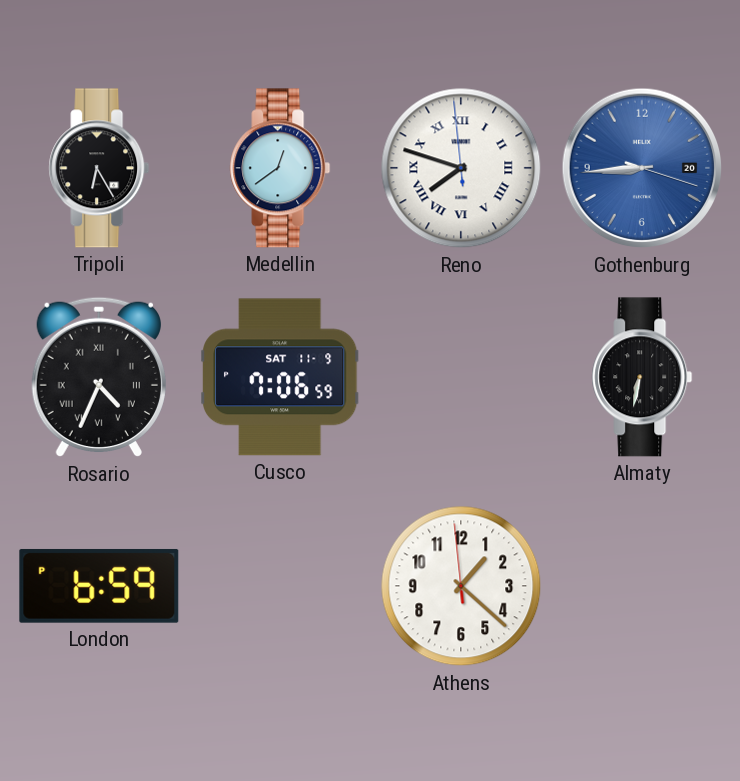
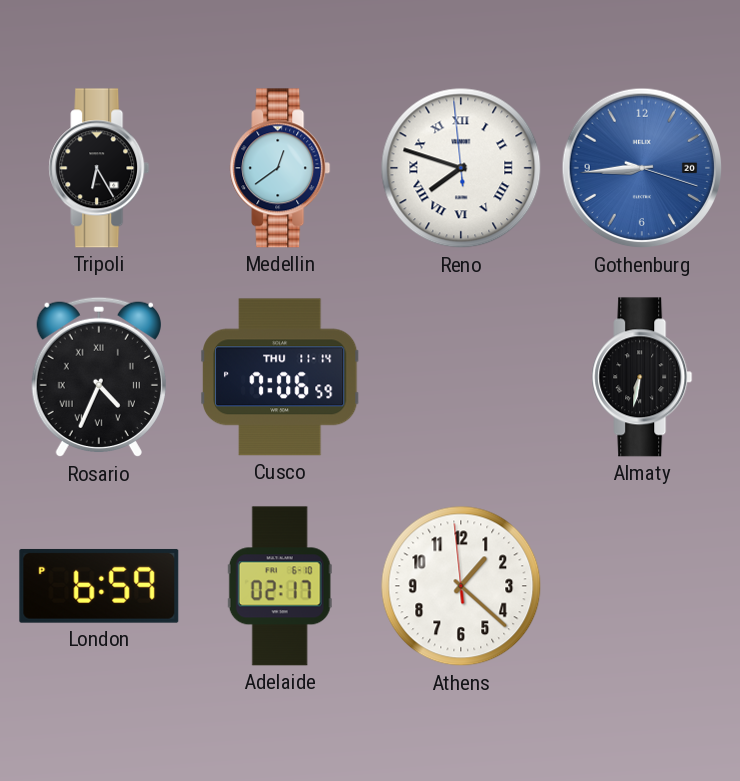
Cusco date: SAT 11-9 -> THU 11-14
Adelaide: none -> 02:17
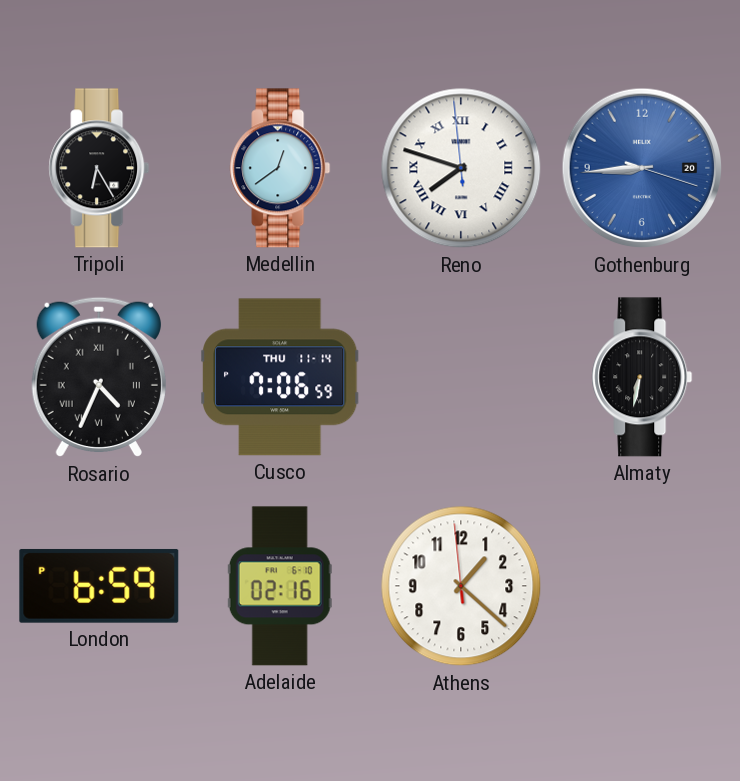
Adelaide: 02:17 -> 02:16
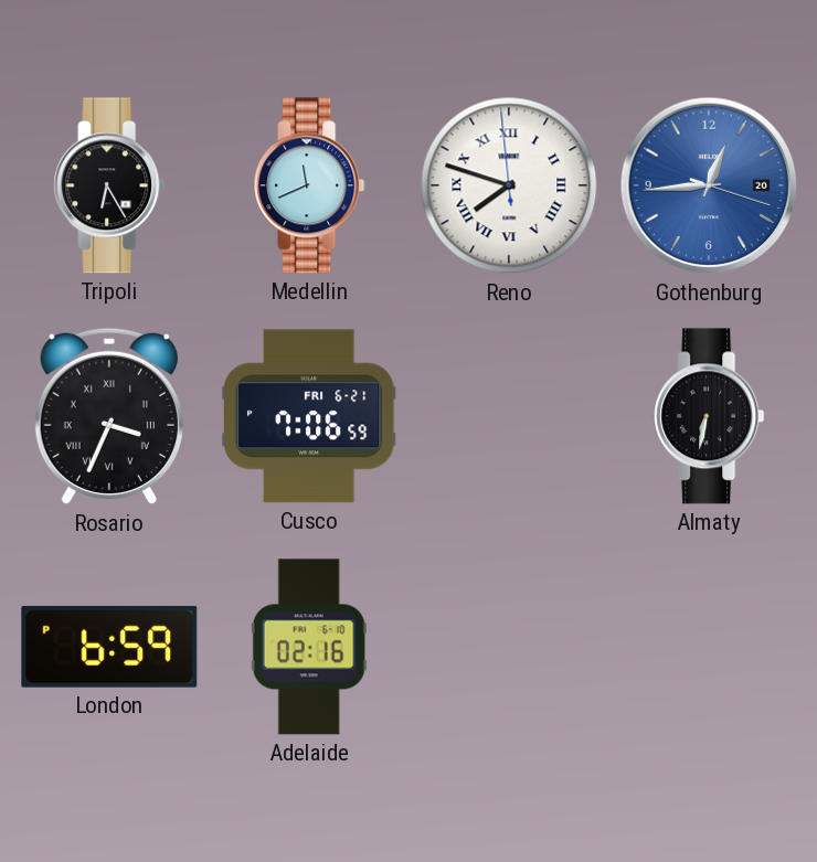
Medellin: 12:39 -> 11:41
Gothenburg: 8:44 -> 12:44
Rosario: 4:34 -> 3:34
Cusco date: THU 11-14 -> FRI 6-21
Athens: 1:21 -> none
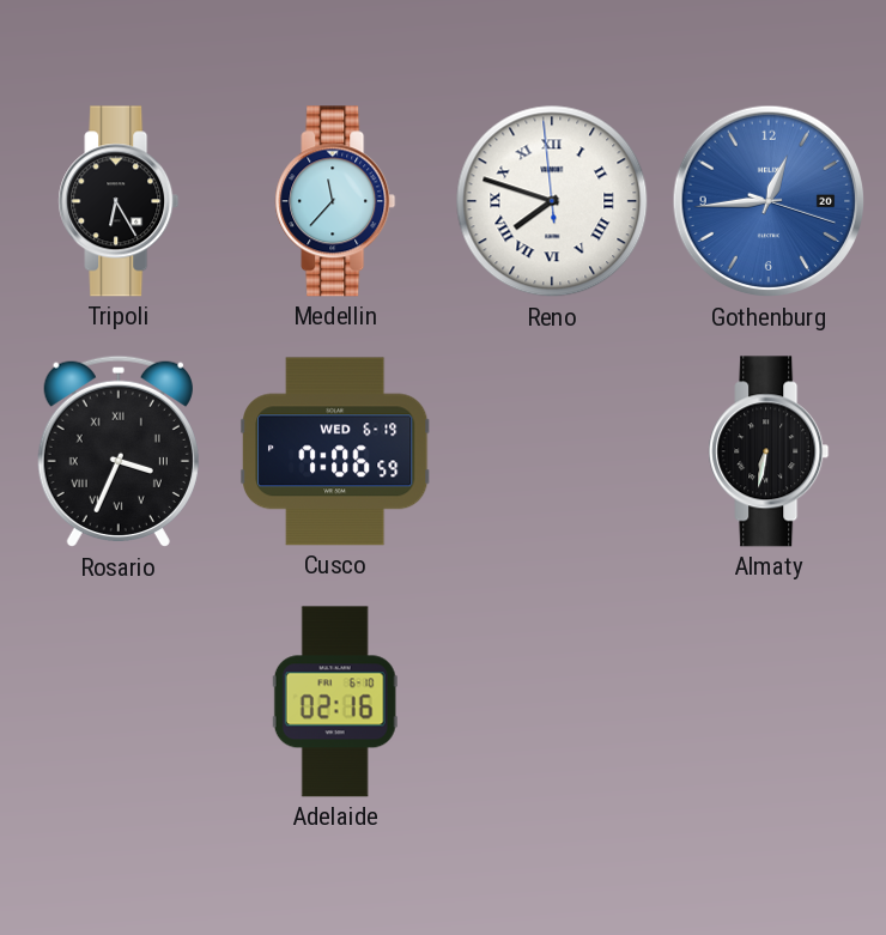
Medellin: 11:41 -> 11:37
Cusco date: FRI 6-21 -> WED 6-19
London: 6:59 -> none
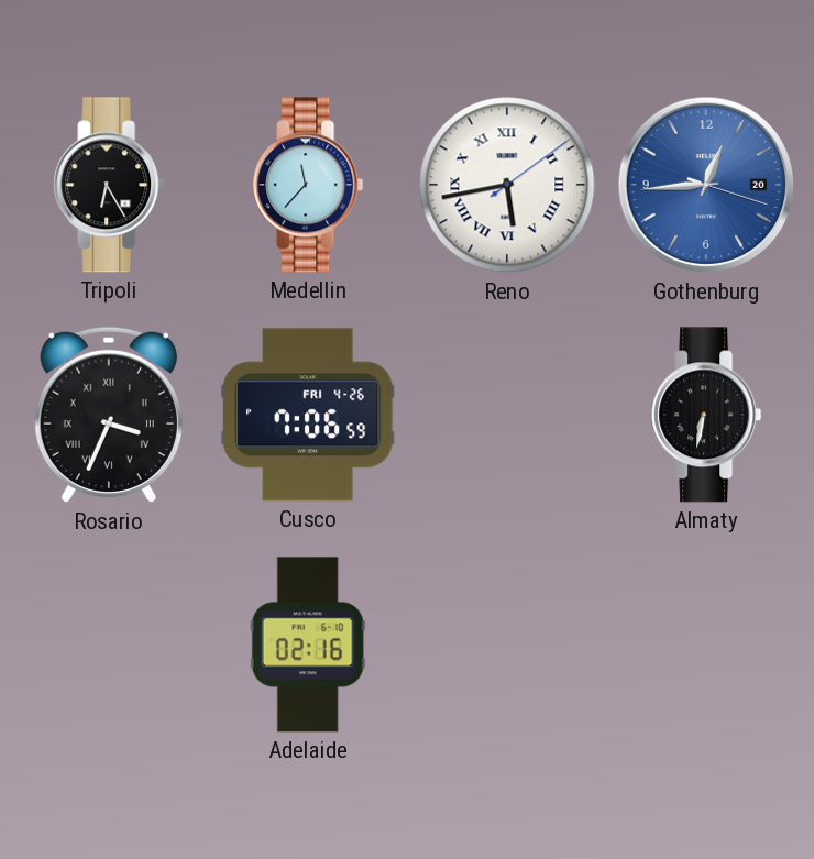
Reno: 7:47 -> 5:43
Cusco date: WED 6-19 -> FRI 4-26
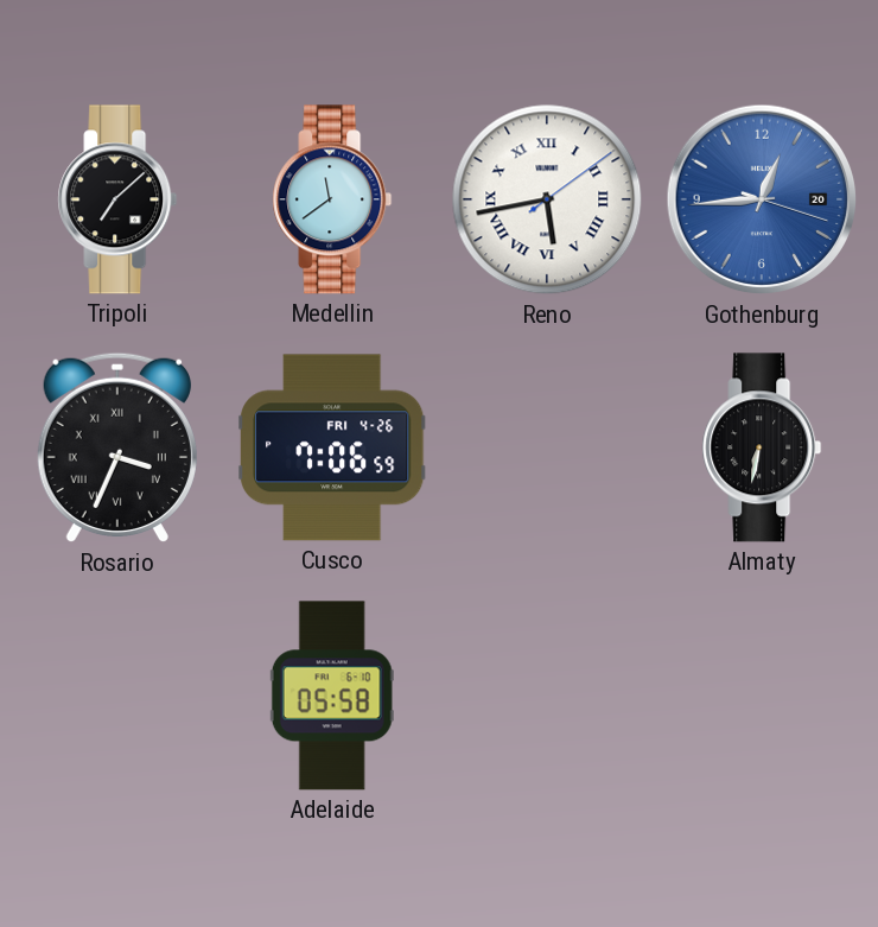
Tripoli: 6:25 -> 7:08
Medellin: 11:37 -> 11:39
Adelaide: 02:16 -> 05:58
